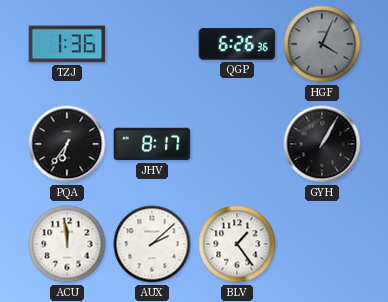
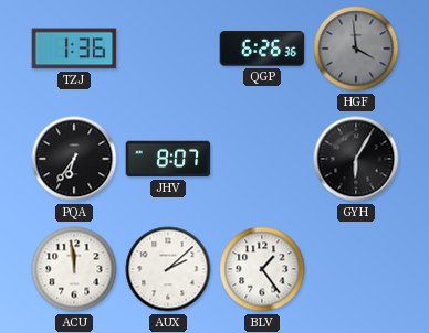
HGF: 4:04 -> 3:59
JHV: 8:17 -> 8:07
GYH: 1:05 -> 6:05
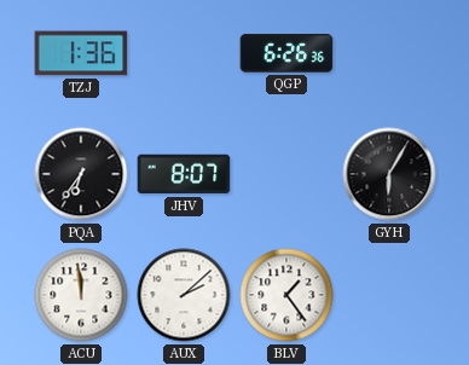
HGF: 3:59 -> none
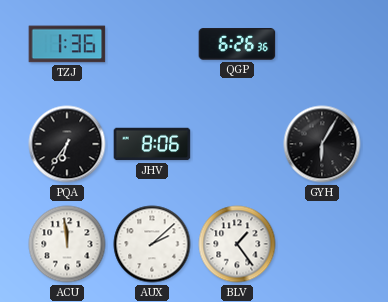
JHV: 8:07 -> 8:06
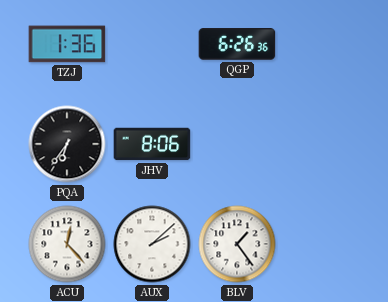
GYH: 6:05 -> none
ACU: 11:59 -> 12:23
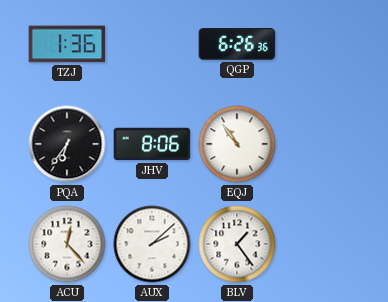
EQJ: none -> 10:54
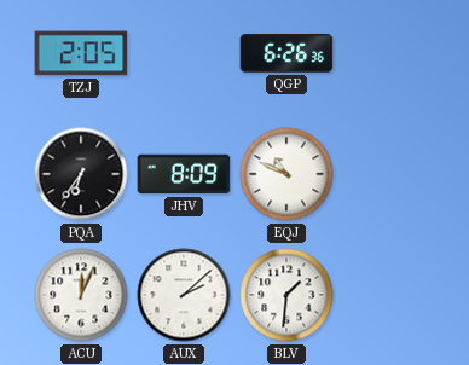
TZJ: 1:36 -> 2:05
JHV: 8:06 -> 8:09
EQJ: 10:54 -> 10:49
ACU: 12:23 -> 12:04
BLV: 1:24 -> 1:31
